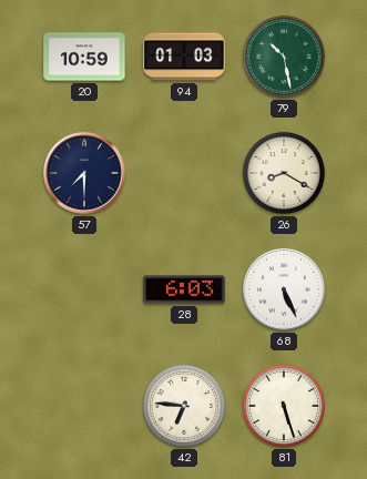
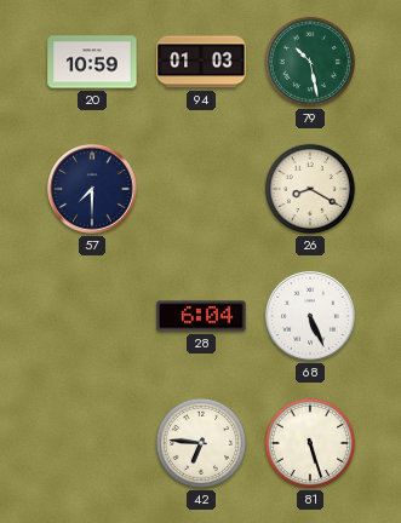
28: 6:03 -> 6:04
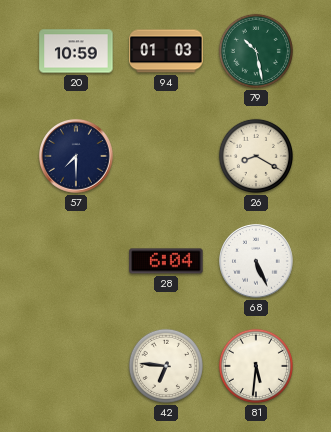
81: 5:27 -> 5:31
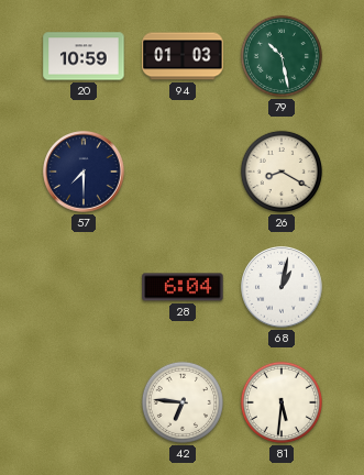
68: 5:26 -> 1:02
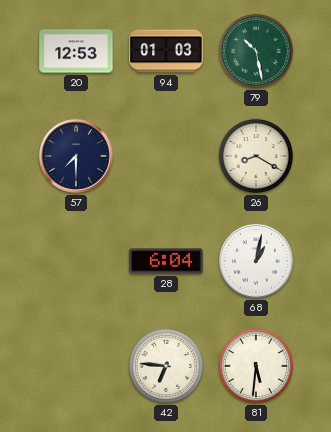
20: 10:59 -> 12:53
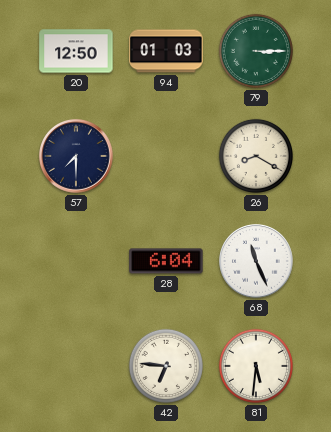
20: 12:53 -> 12:50
79: 10:28 -> 3:15
68: 1:02 -> 11:26
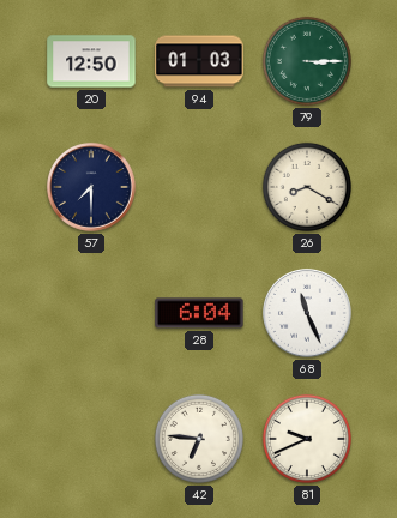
81: 5:31 -> 9:41
